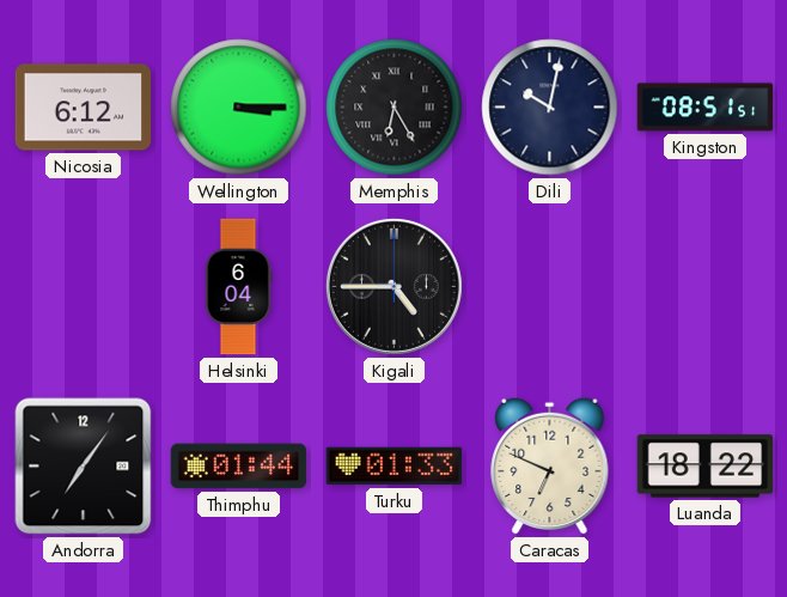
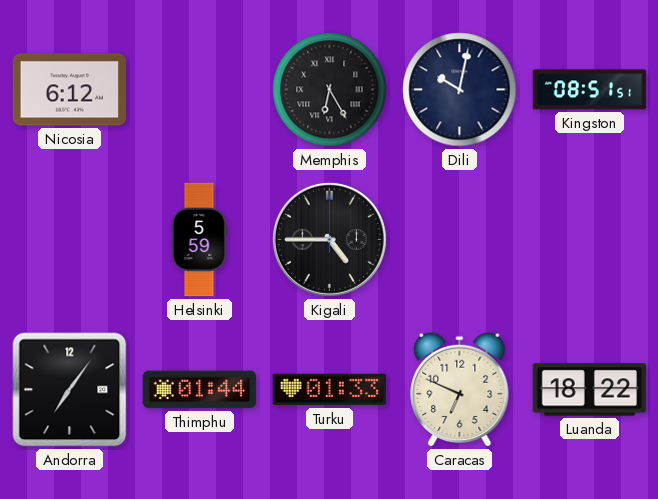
Wellington: 3:15 -> none
Helsinki: 6:04 -> 5:59
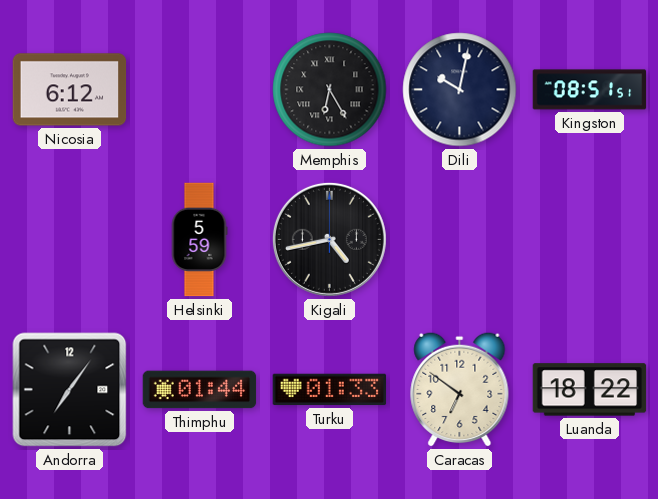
Kigali: 4:45 -> 4:43
Caracas: 6:49 -> 6:51
